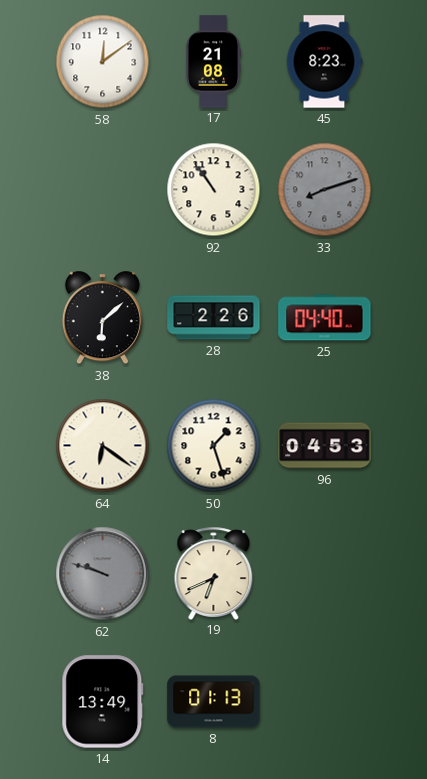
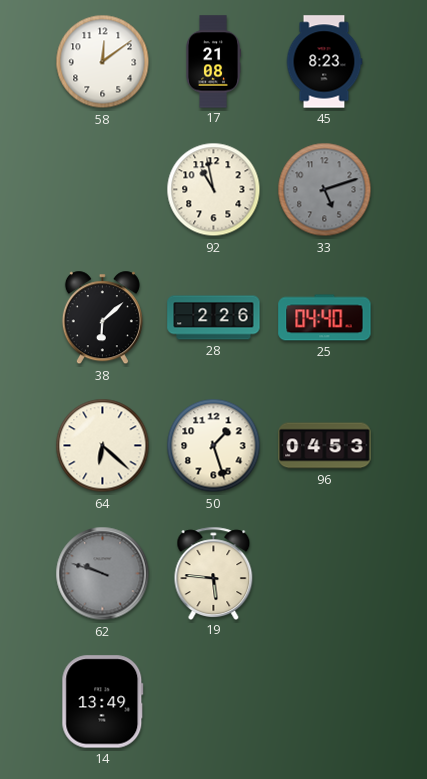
92: 10:54 -> 10:58
33: 8:12 -> 5:12
64: 6:21 -> 6:22
19: 6:41 -> 5:46
8: 01:13 -> none
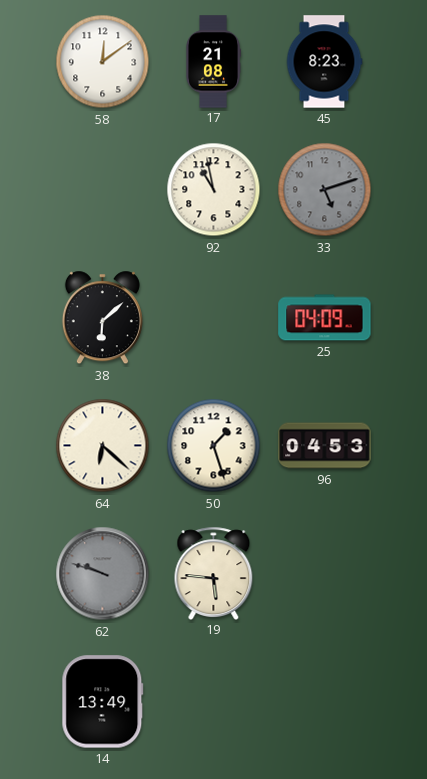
28: 2:26 -> none
25: 04:40 -> 04:09
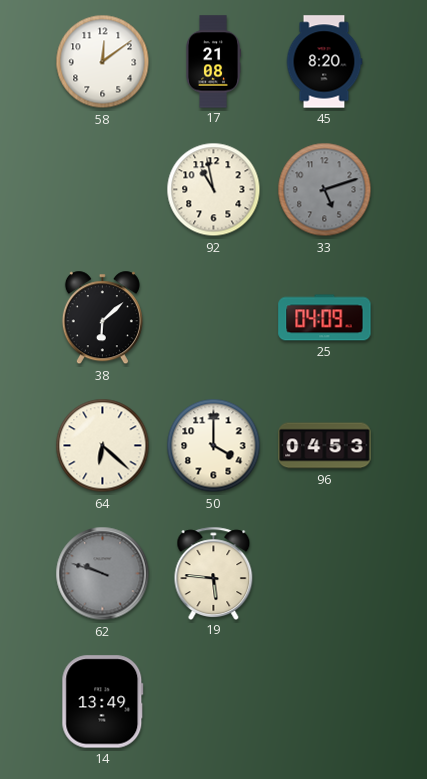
45: 8:23 -> 8:20
50: 1:27 -> 4:00
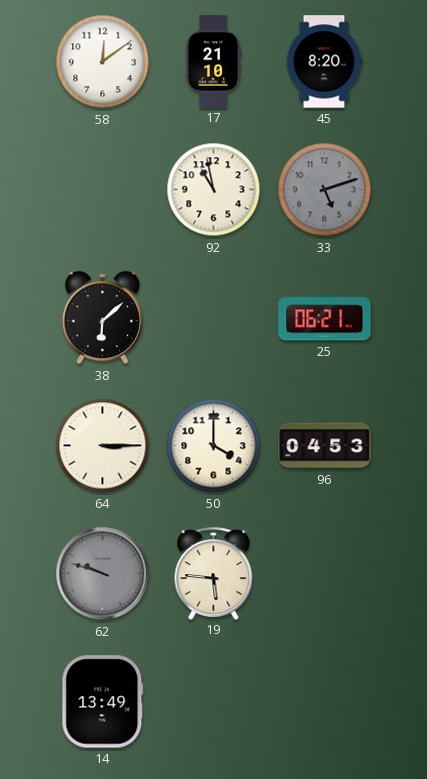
17: 21:08 -> 21:10
25: 04:09 -> 06:21
64: 6:22 -> 3:15
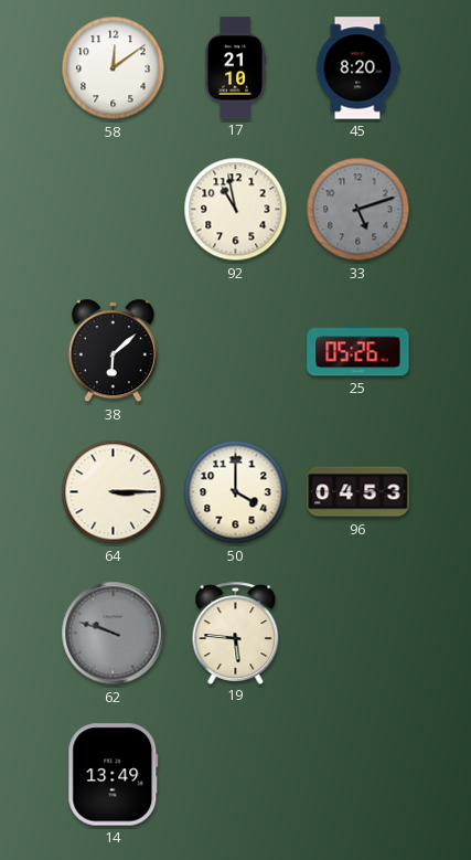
25: 06:21 -> 05:26
